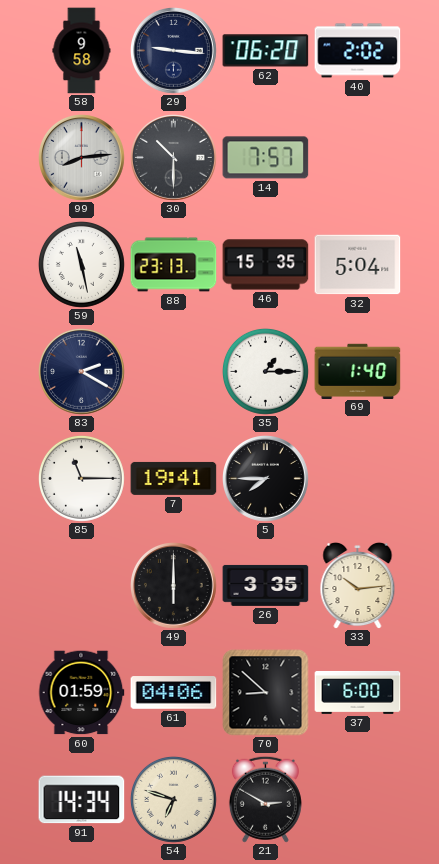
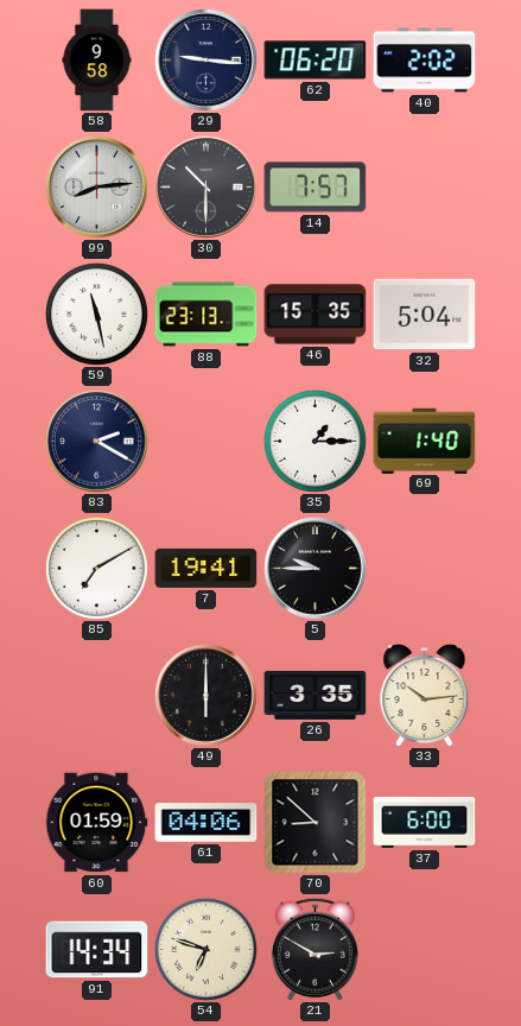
85: 11:15 -> 7:10
5: 7:45 -> 9:45
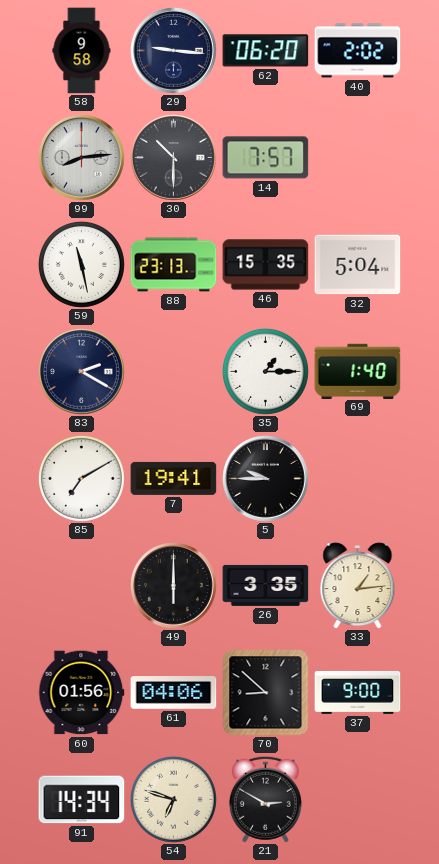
33: 10:14 -> 1:14
60: 01:59 -> 01:56
37: 6:00 -> 9:00
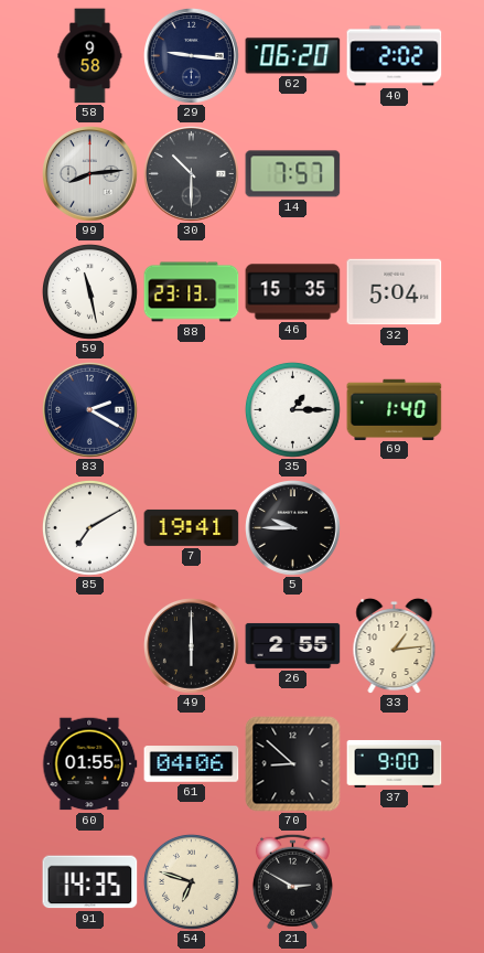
26: 3:35 -> 2:55
60: 01:56 -> 01:55
91: 14:34 -> 14:35
